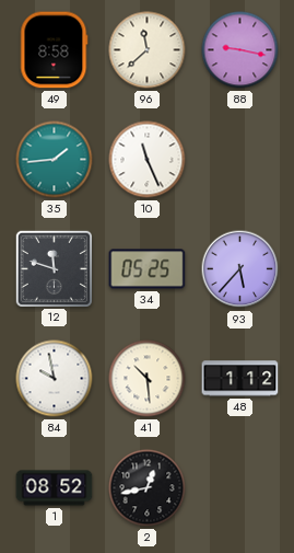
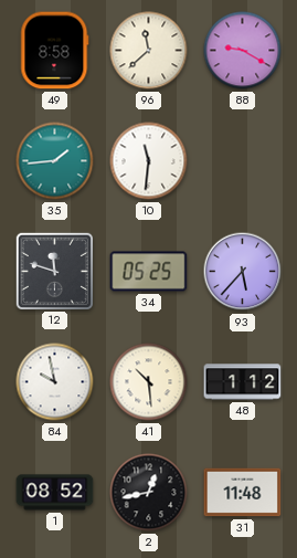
88: 9:17 -> 9:20
10: 11:26 -> 11:31
31: none -> 11:48
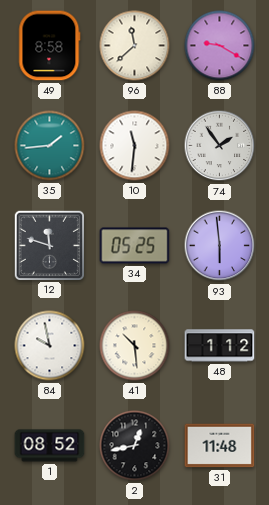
74: none -> 1:54
93: 5:37 -> 5:59
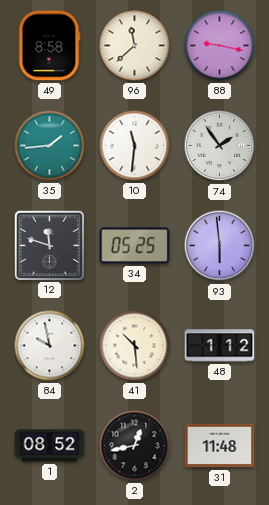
88: 9:20 -> 9:17
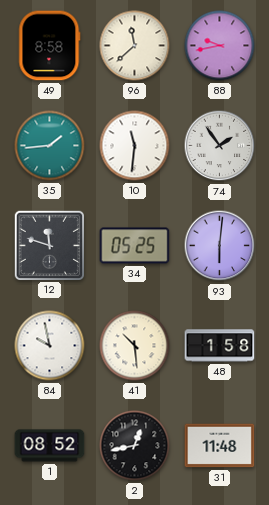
88: 9:17 -> 9:43
93: 5:59 -> 6:01
48: 1:12 -> 1:58
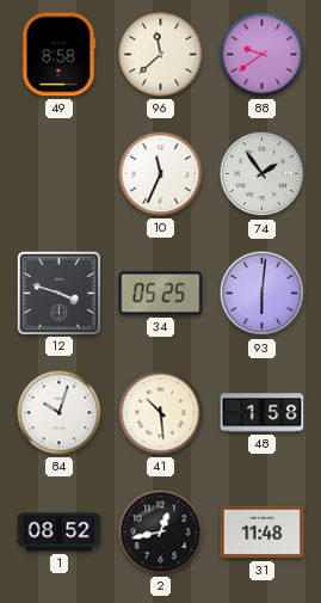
88: 9:43 -> 9:39
35: 1:44 -> none
10: 11:31 -> 11:34
12: 11:48 -> 3:48
84: 9:58 -> 10:03
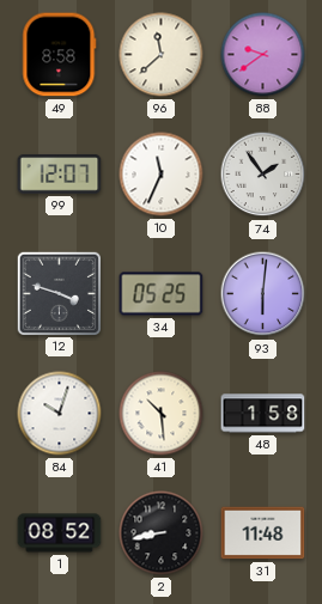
99: none -> 12:07
2: 12:43 -> 8:43
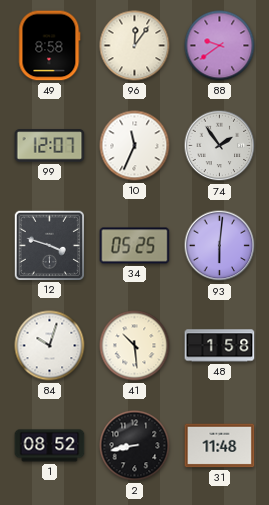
96: 11:38 -> 12:06
